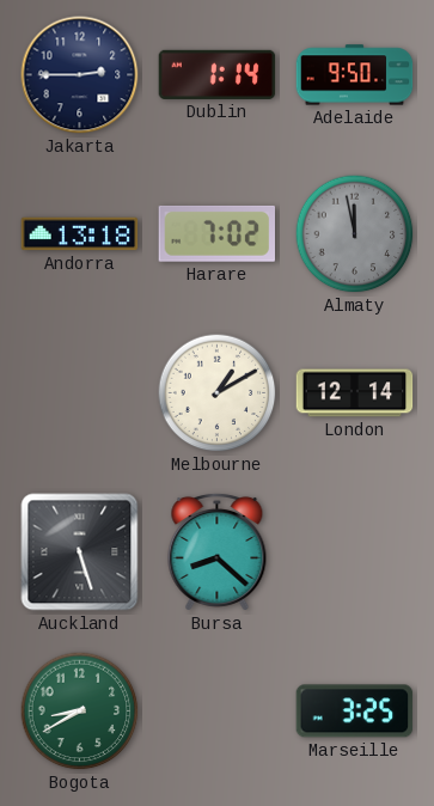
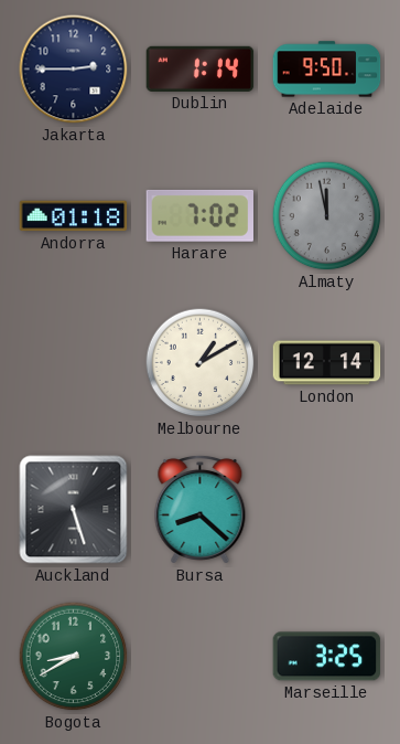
Andorra: 13:18 -> 01:18
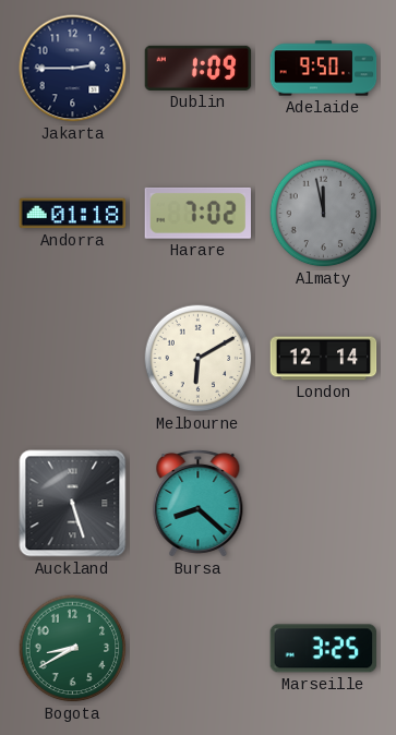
Dublin: 1:14 -> 1:09
Melbourne: 1:10 -> 6:10
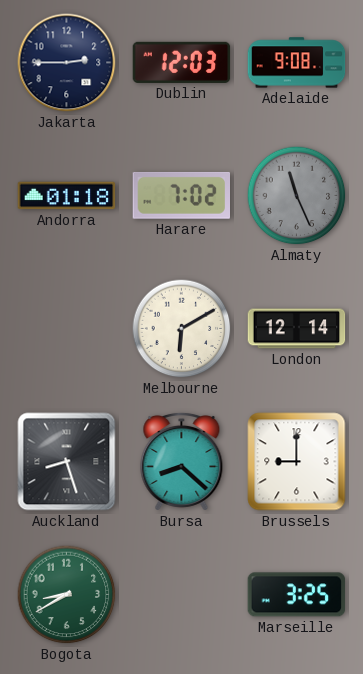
Dublin: 1:09 -> 12:03
Adelaide: 9:50 -> 9:08
Almaty: 11:58 -> 11:26
Auckland: 5:27 -> 8:27
Brussels: none -> 9:00
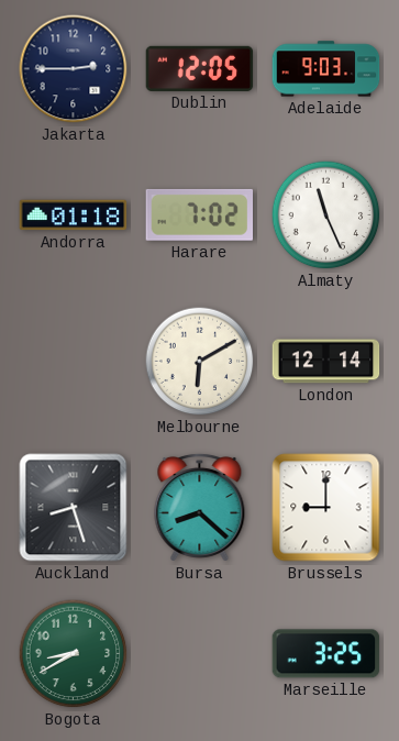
Dublin: 12:03 -> 12:05
Adelaide: 9:08 -> 9:03
Almaty dial: grey -> white
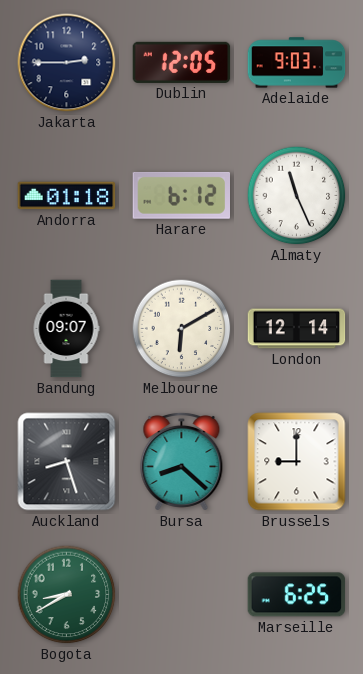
Harare: 7:02 -> 6:12
Bandung: none -> 09:07
Marseille: 3:25 -> 6:25
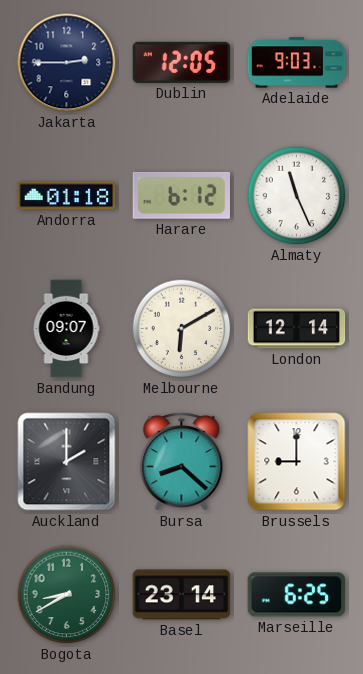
Auckland: 8:27 -> 2:00
Basel: none -> 23:14
